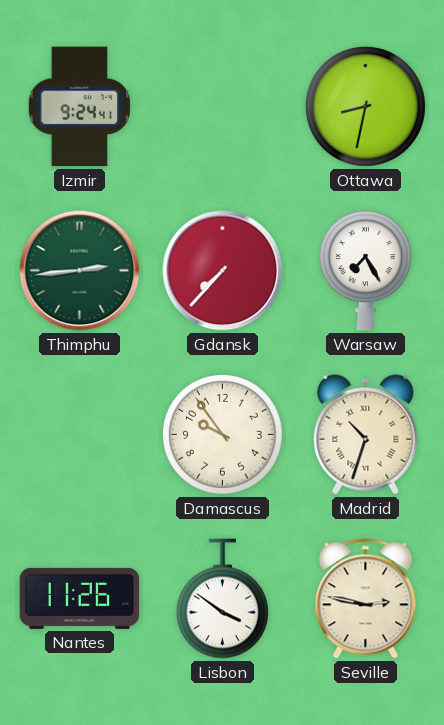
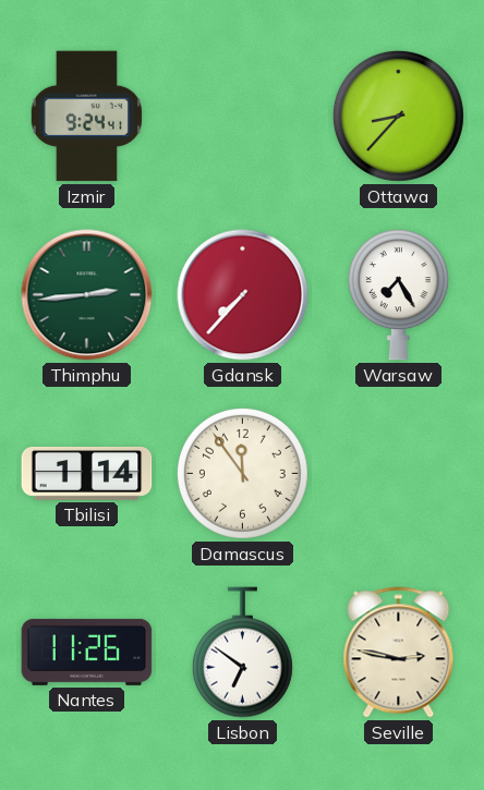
Ottawa: 8:32 -> 8:37
Tbilisi: none -> 1:14
Damascus: 9:54 -> 11:54
Madrid: 10:33 -> none
Lisbon: 3:51 -> 6:51
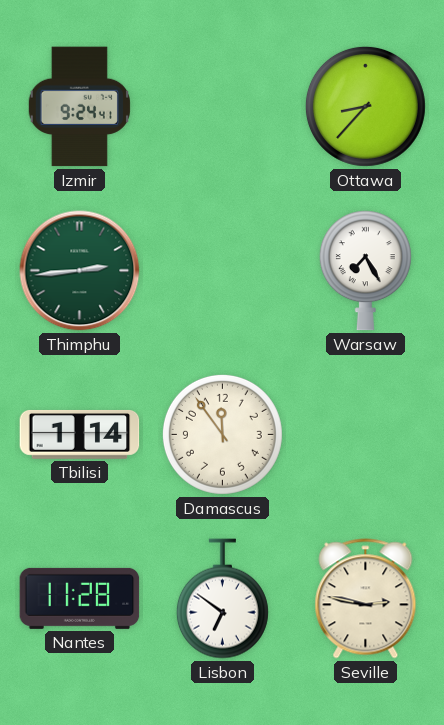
Gdansk: 7:37 -> none
Nantes: 11:26 -> 11:28
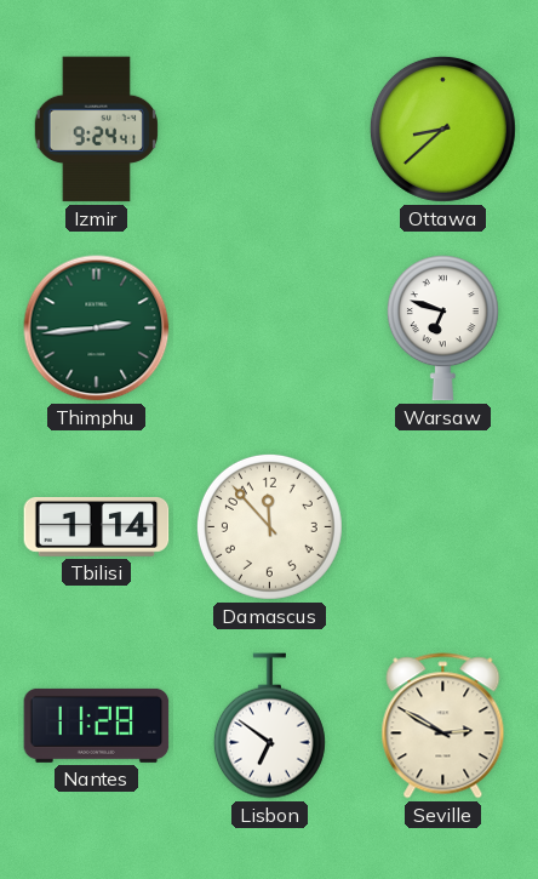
Ottawa: 8:37 -> 8:38
Warsaw: 7:25 -> 6:48
Damascus: 11:54 -> 11:53
Seville: 2:47 -> 2:50
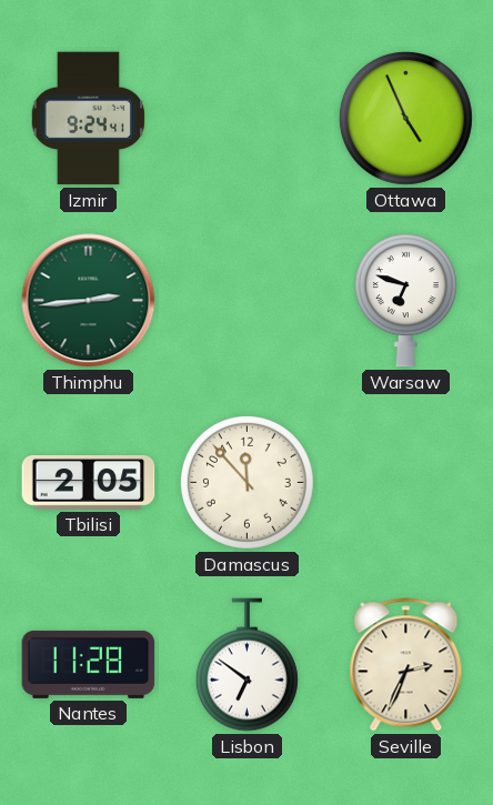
Ottawa: 8:38 -> 4:56
Tbilisi: 1:14 -> 2:05
Seville: 2:50 -> 2:34
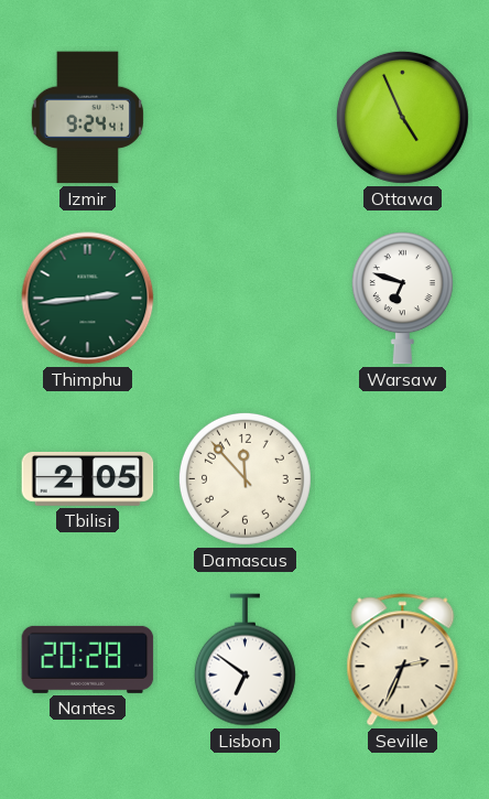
Nantes: 11:28 -> 20:28
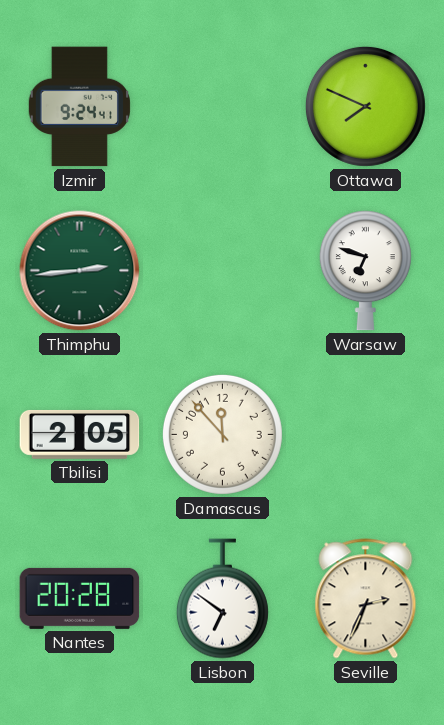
Ottawa: 4:56 -> 7:49
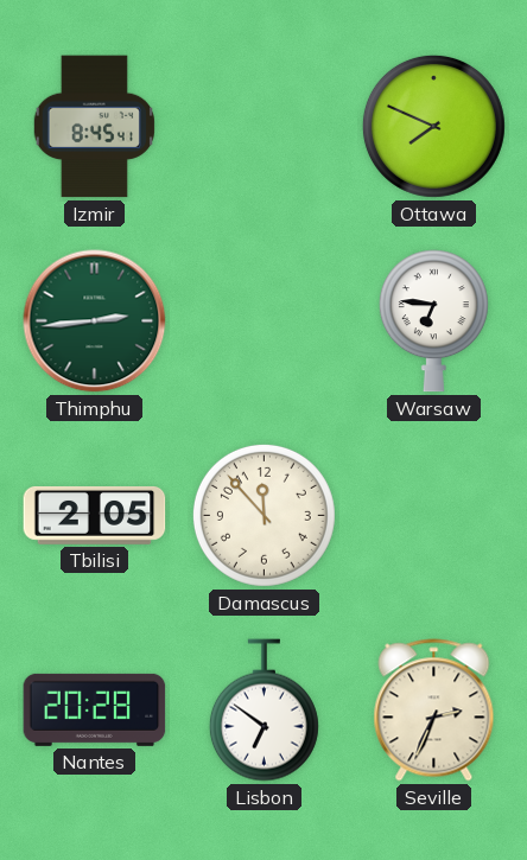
Izmir: 9:24 -> 8:45
Warsaw: 6:48 -> 6:46
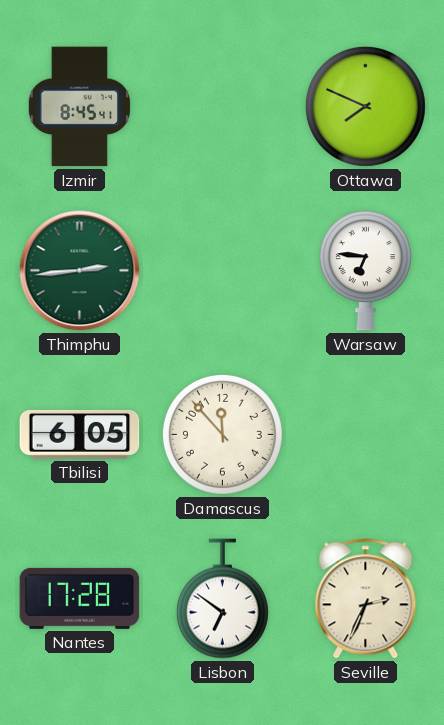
Tbilisi: 2:05 -> 6:05
Nantes: 20:28 -> 17:28
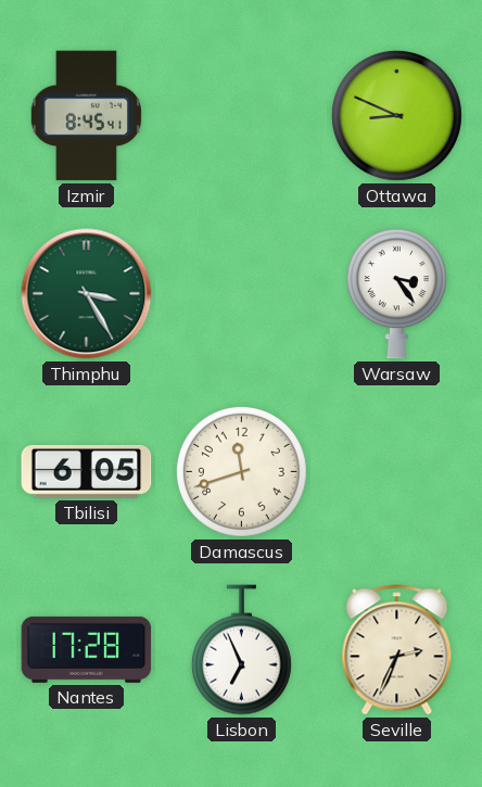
Ottawa: 7:49 -> 8:49
Thimphu: 2:44 -> 3:25
Warsaw: 6:46 -> 3:24
Damascus: 11:53 -> 11:42
Lisbon: 6:51 -> 6:56
